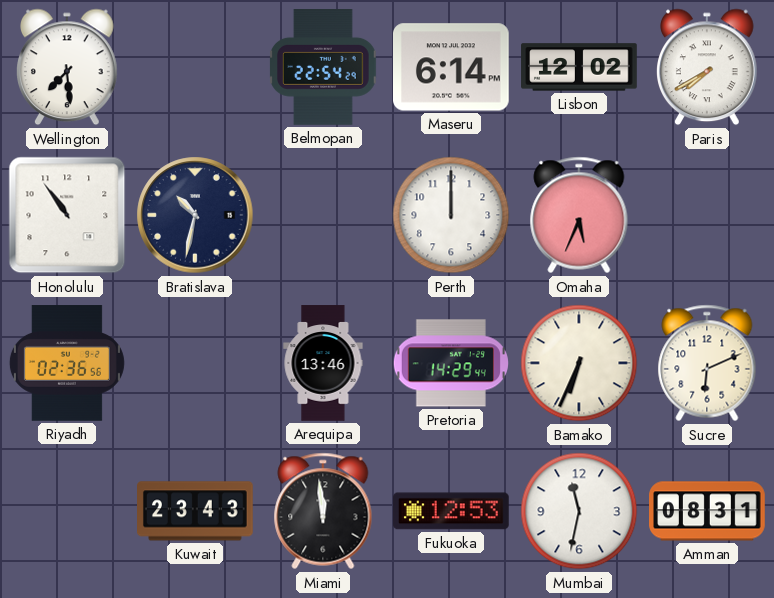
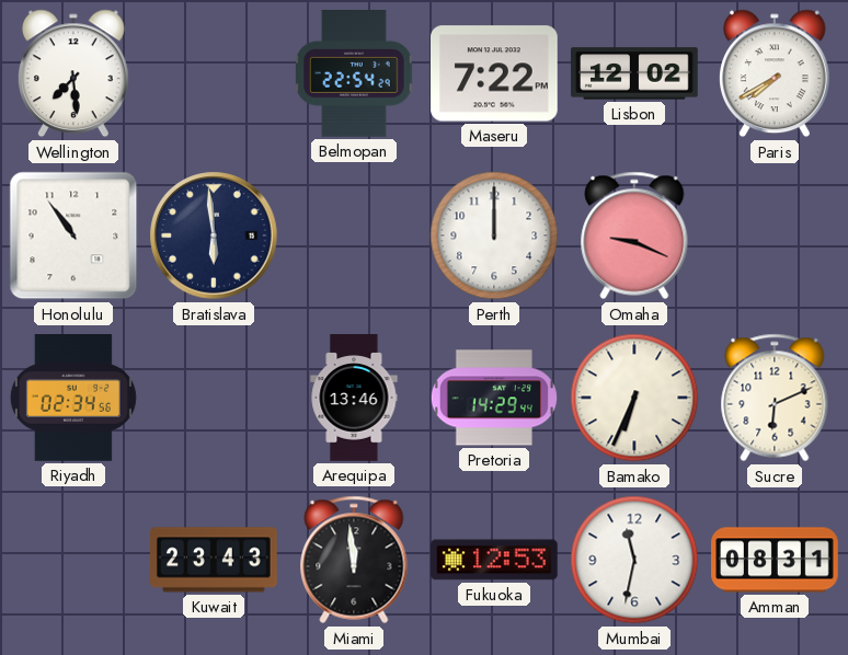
Maseru: 6:14 -> 7:22
Bratislava: 10:32 -> 5:59
Omaha: 5:34 -> 9:19
Riyadh: 02:36 -> 02:34
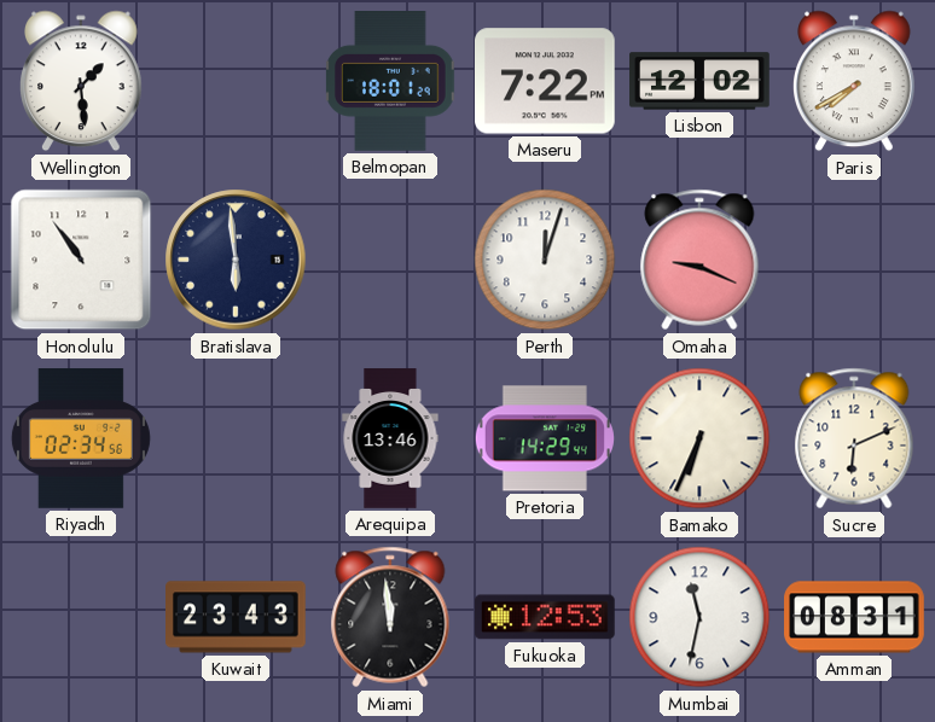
Wellington: 7:29 -> 1:29
Belmopan: 22:54 -> 18:01
Perth: 12:00 -> 12:03
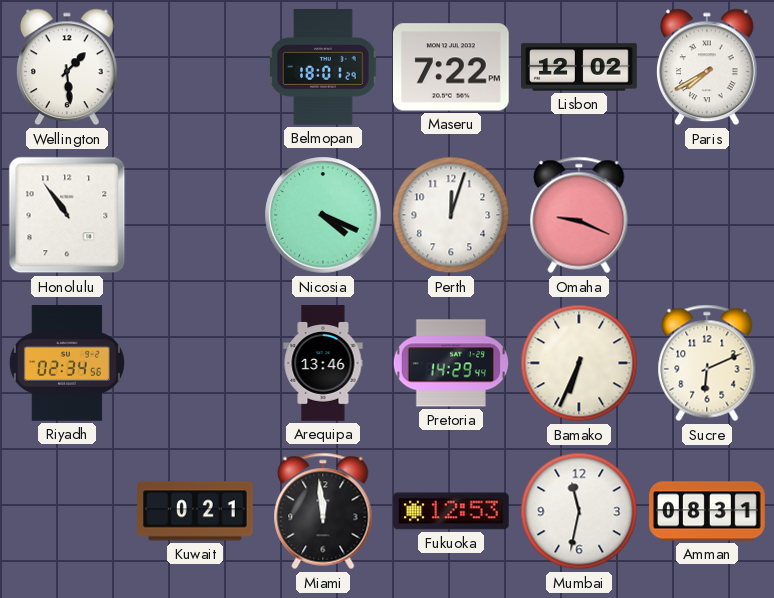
Bratislava: 5:59 -> none
Nicosia: none -> 4:19
Kuwait: 23:43 -> 0:21
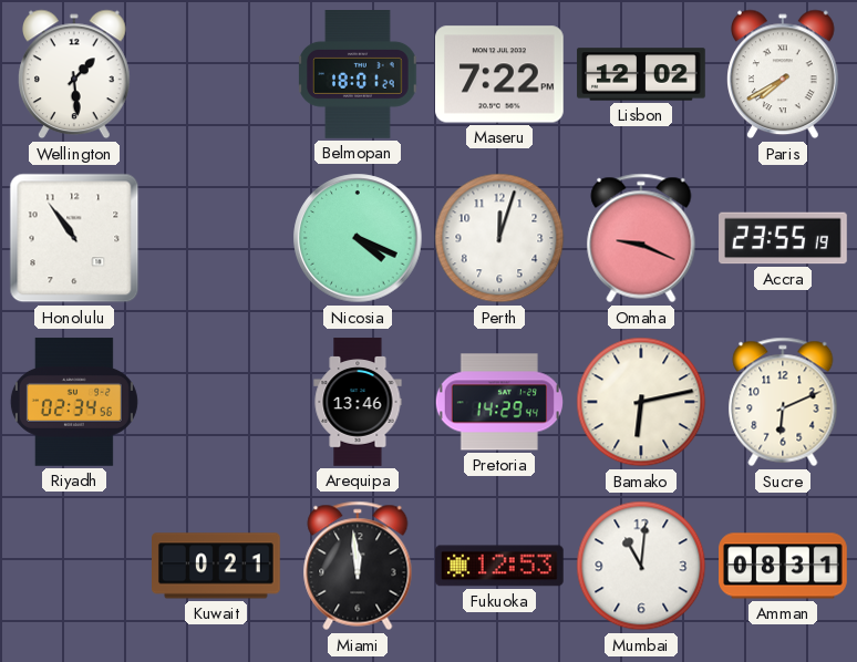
Accra: none -> 23:55
Bamako: 6:34 -> 6:13
Mumbai: 11:32 -> 11:01
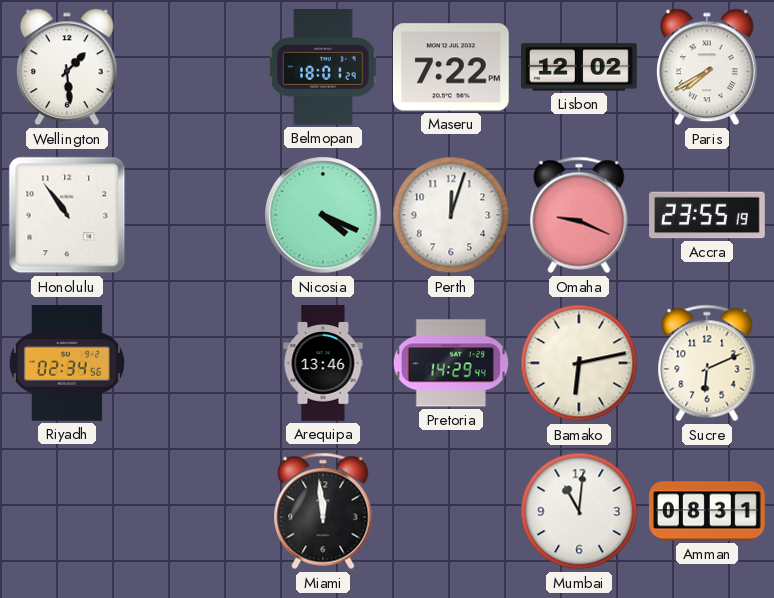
Kuwait: 0:21 -> none
Fukuoka: 12:53 -> none
